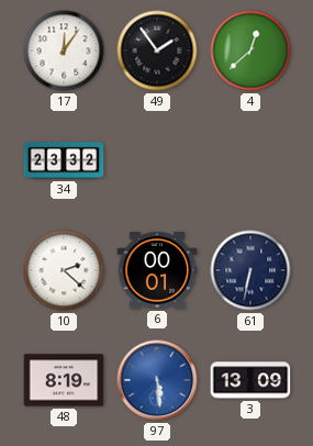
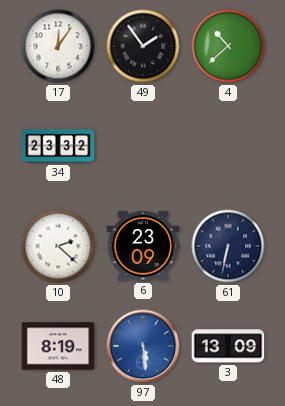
4: 12:38 -> 10:38
6: 00:01 -> 23:09
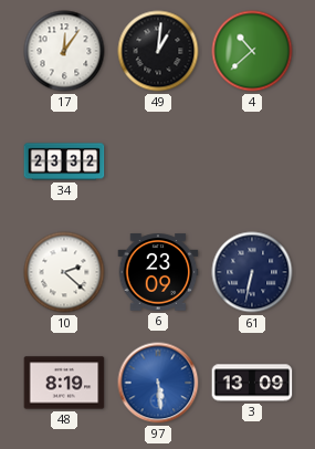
49: 1:54 -> 1:01
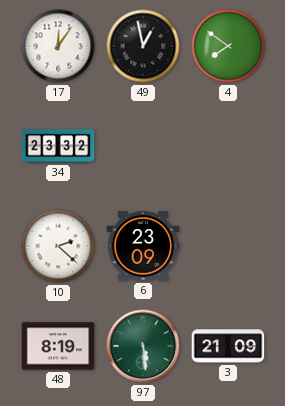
49: 1:01 -> 12:58
4: 10:38 -> 7:51
61: 6:32 -> none
97 dial: blue -> green
3: 13:09 -> 21:09
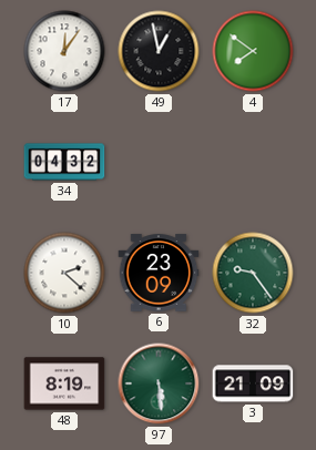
34: 23:32 -> 04:32
32: none -> 9:24
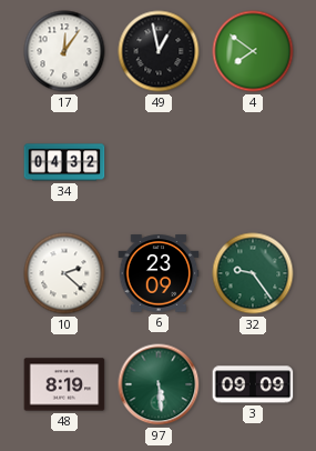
3: 21:09 -> 09:09
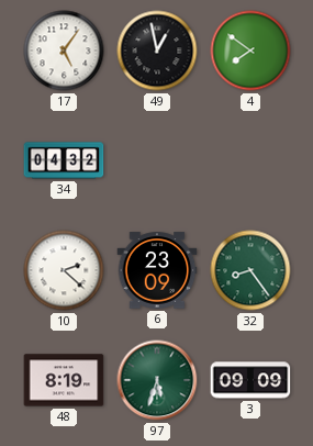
17: 12:06 -> 5:06
32: 9:24 -> 8:24
97: 5:29 -> 5:33
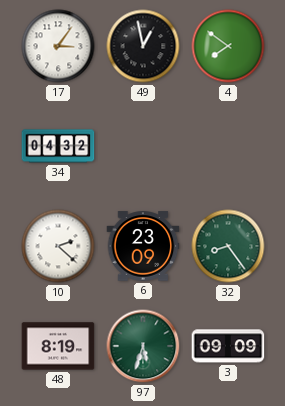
17: 5:06 -> 3:06
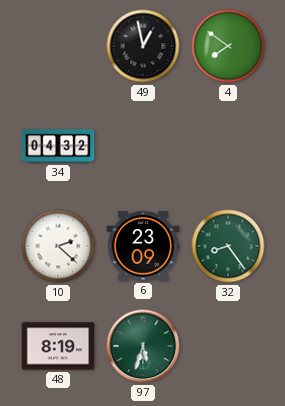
17: 3:06 -> none
3: 09:09 -> none
